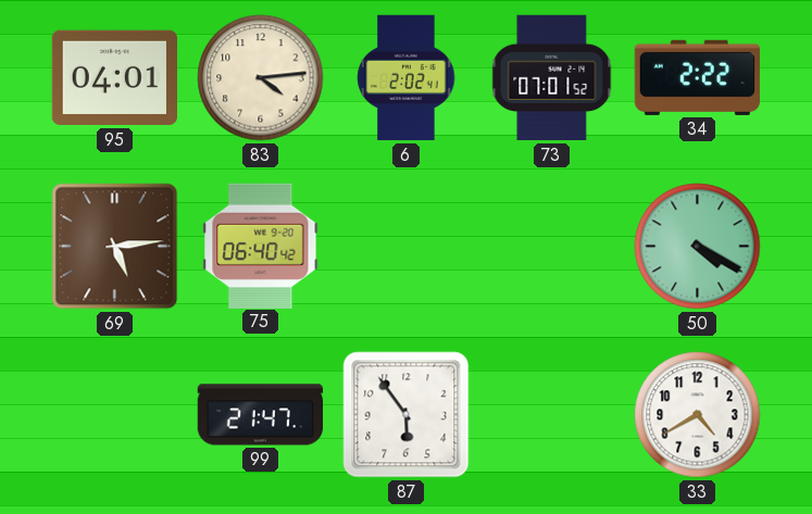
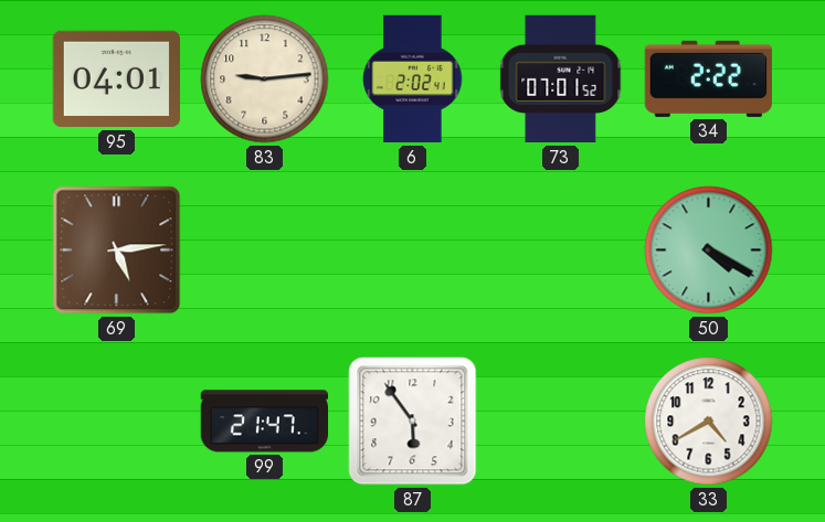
83: 4:14 -> 9:14
75: 06:40 -> none
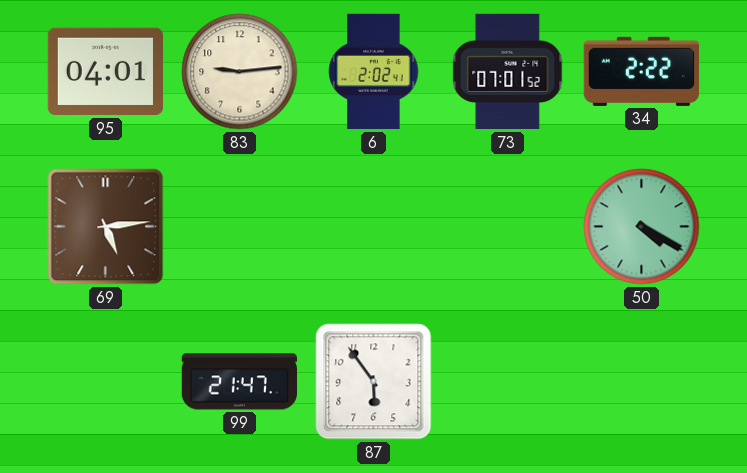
33: 4:40 -> none
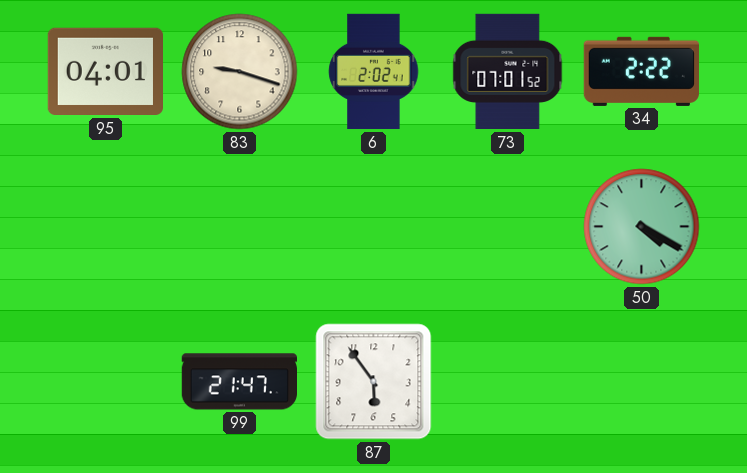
83: 9:14 -> 9:18
69: 5:14 -> none
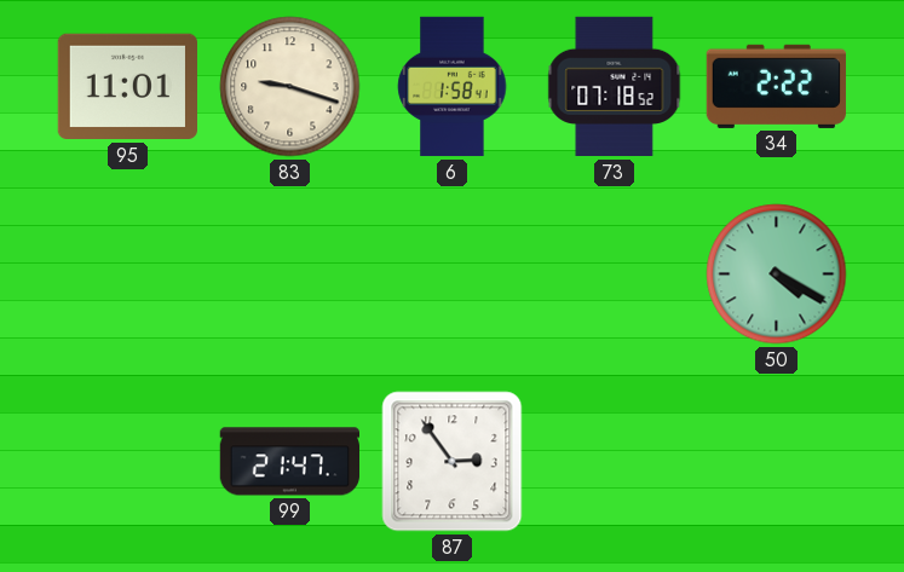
95: 04:01 -> 11:01
6: 2:02 -> 1:58
73: 07:01 -> 07:18
87: 5:54 -> 2:54
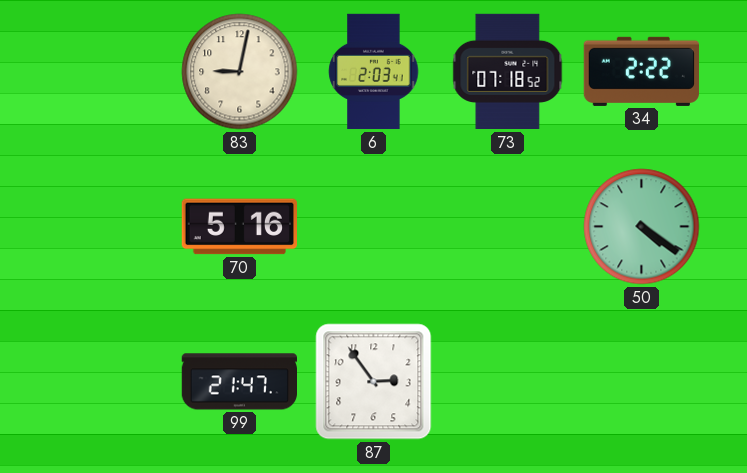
95: 11:01 -> none
83: 9:18 -> 9:02
6: 1:58 -> 2:03
70: none -> 5:16
50: 4:20 -> 4:21
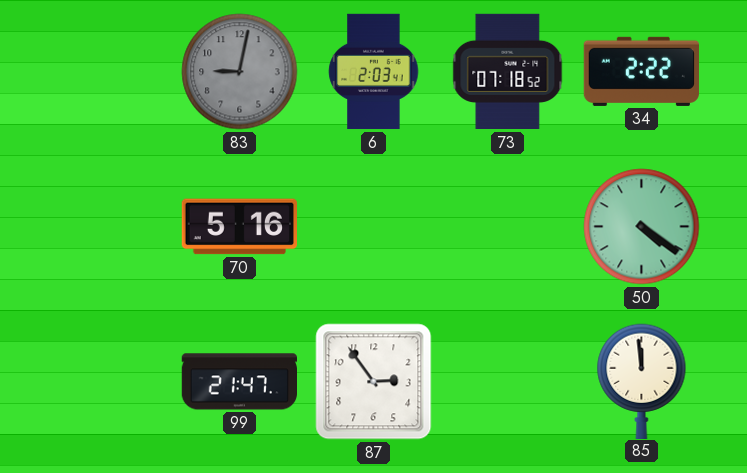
83 dial: cream -> grey
85: none -> 11:59
